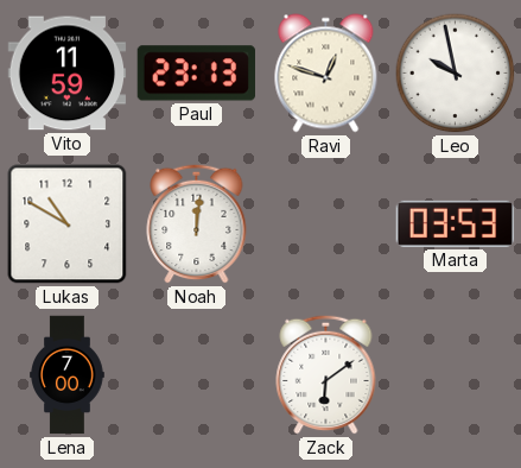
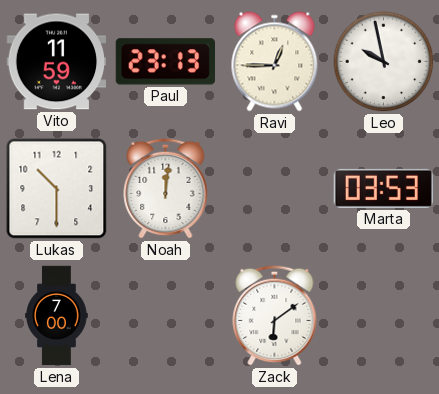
Ravi: 12:48 -> 12:45
Lukas: 10:50 -> 10:30
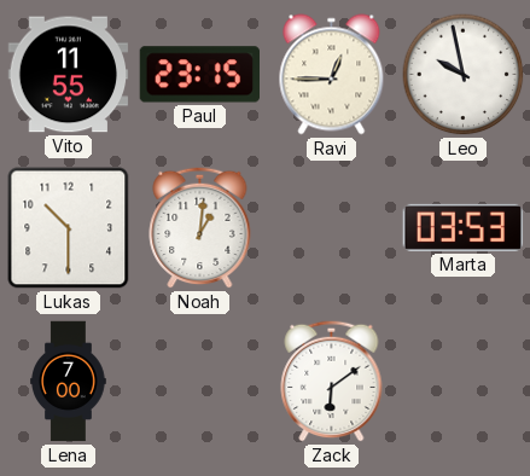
Vito: 11:59 -> 11:55
Paul: 23:13 -> 23:15
Noah: 12:01 -> 1:01
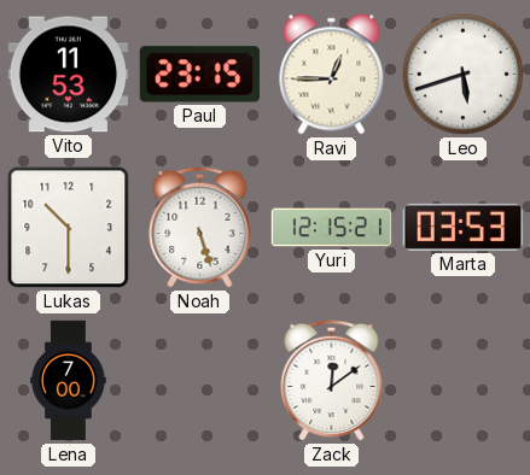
Vito: 11:55 -> 11:53
Leo: 9:58 -> 5:42
Noah: 1:01 -> 5:27
Yuri: none -> 12:15
Zack: 6:09 -> 12:09
